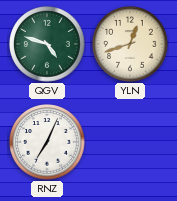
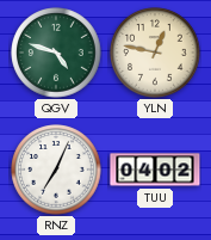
YLN: 12:42 -> 12:47
TUU: none -> 04:02
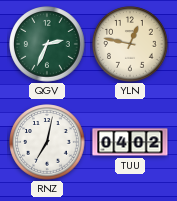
QGV: 4:48 -> 2:34
RNZ: 7:04 -> 7:02
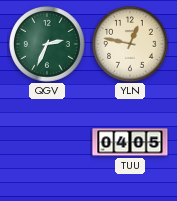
RNZ: 7:02 -> none
TUU: 04:02 -> 04:05
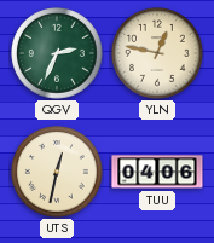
UTS: none -> 12:32
TUU: 04:05 -> 04:06
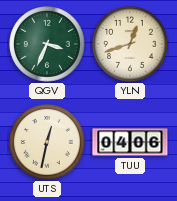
QGV: 2:34 -> 3:34
YLN: 12:47 -> 12:42
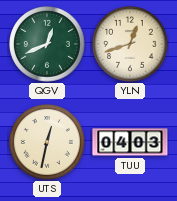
QGV: 3:34 -> 12:41
TUU: 04:06 -> 04:03
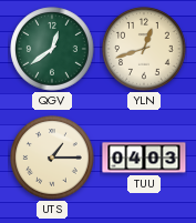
QGV: 12:41 -> 12:39
UTS: 12:32 -> 1:15
